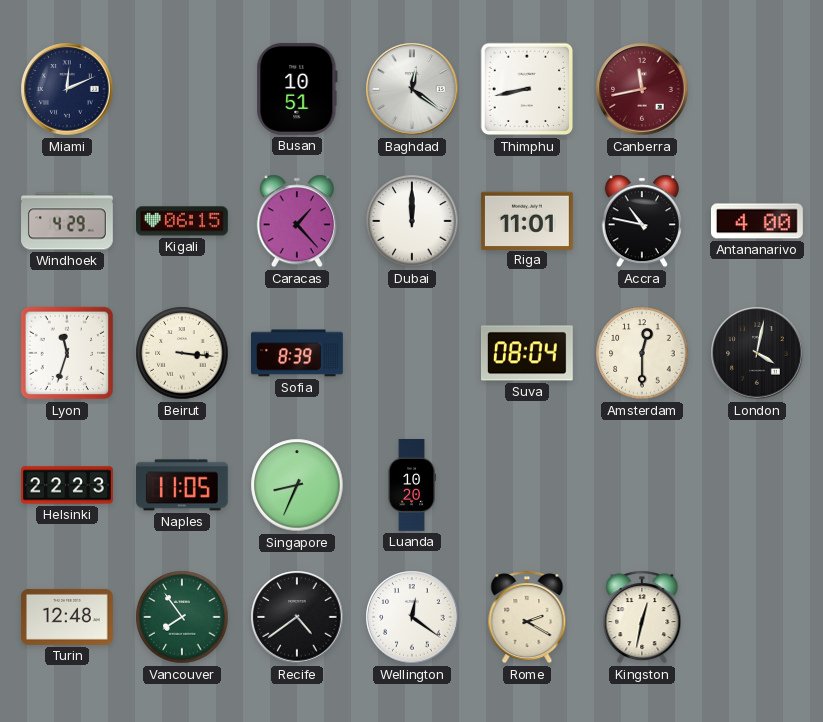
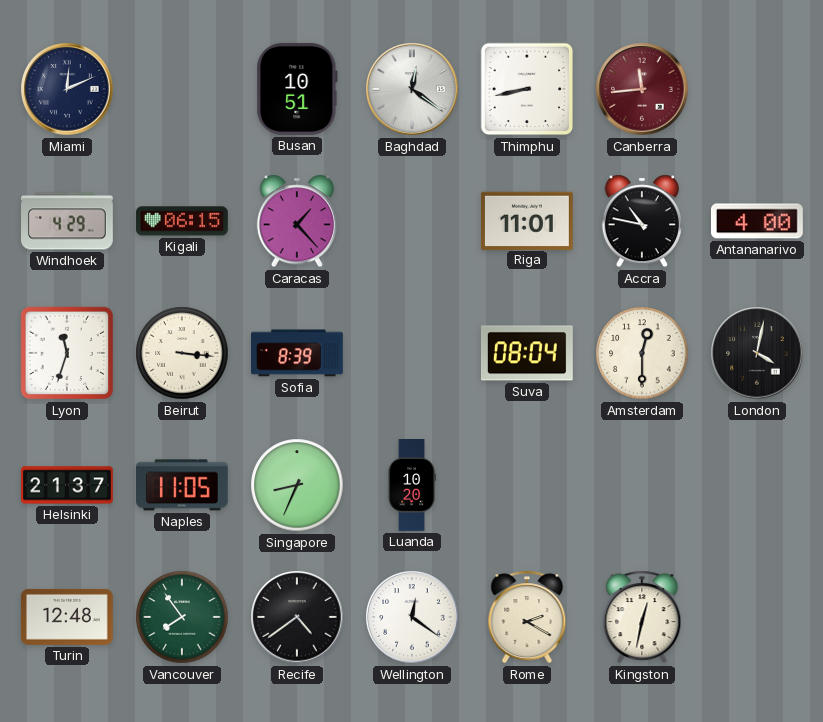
Canberra: 11:43 -> 11:44
Dubai: 12:00 -> none
Helsinki: 22:23 -> 21:37
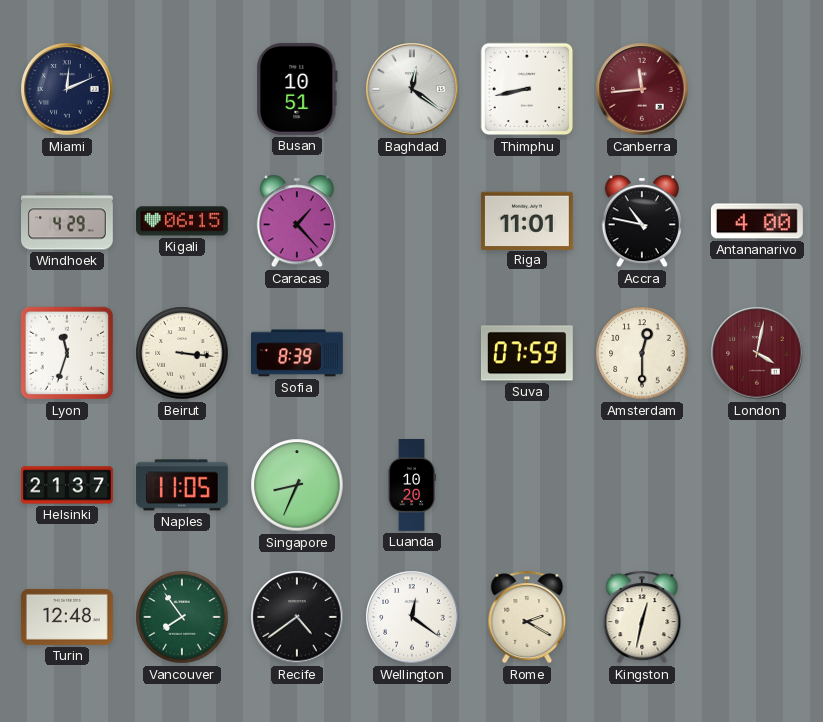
Suva: 08:04 -> 07:59
London dial: black -> burgundy
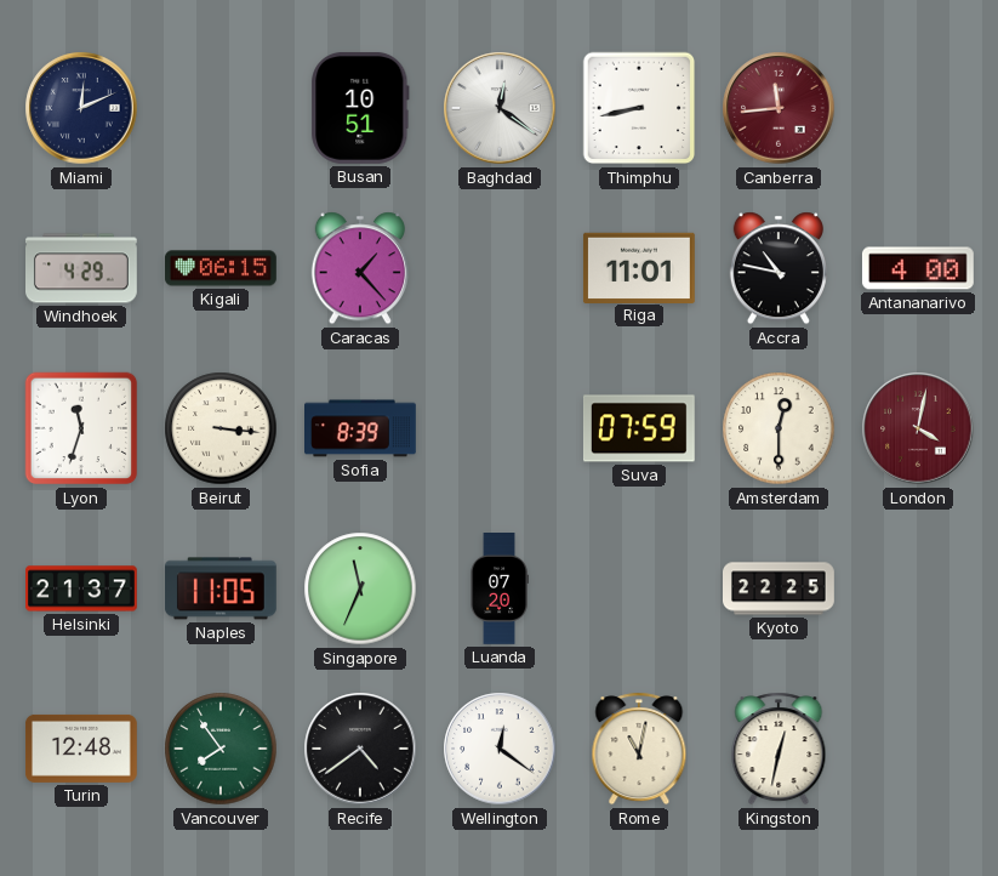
Singapore: 8:34 -> 11:34
Luanda: 10:20 -> 07:20
Kyoto: none -> 22:25
Rome: 2:20 -> 11:02
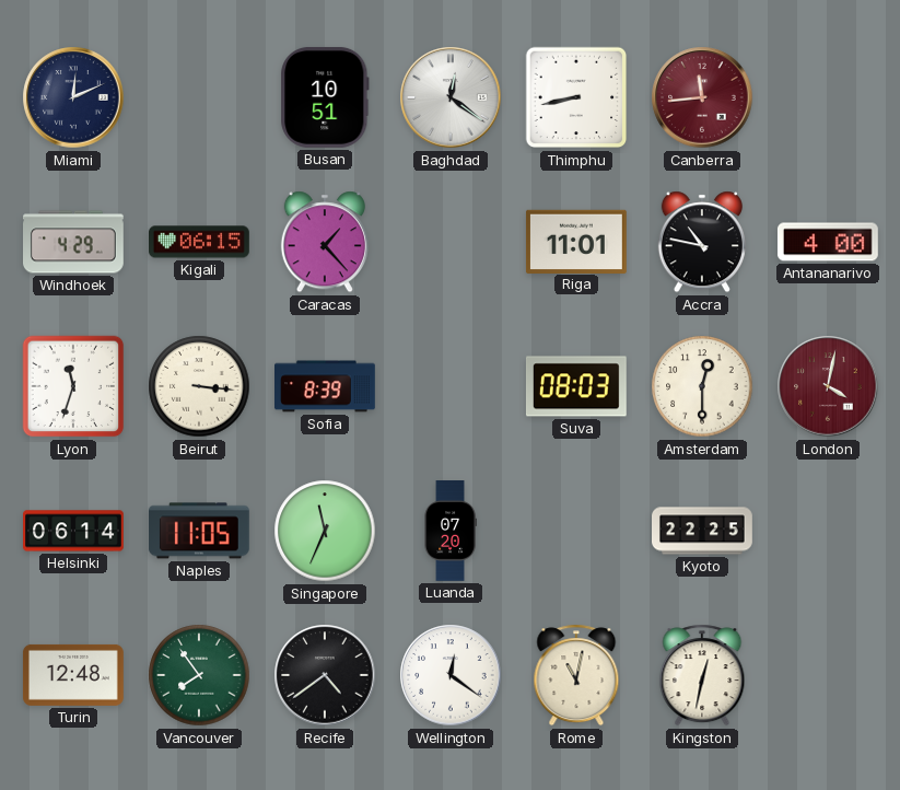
Suva: 07:59 -> 08:03
Helsinki: 21:37 -> 06:14
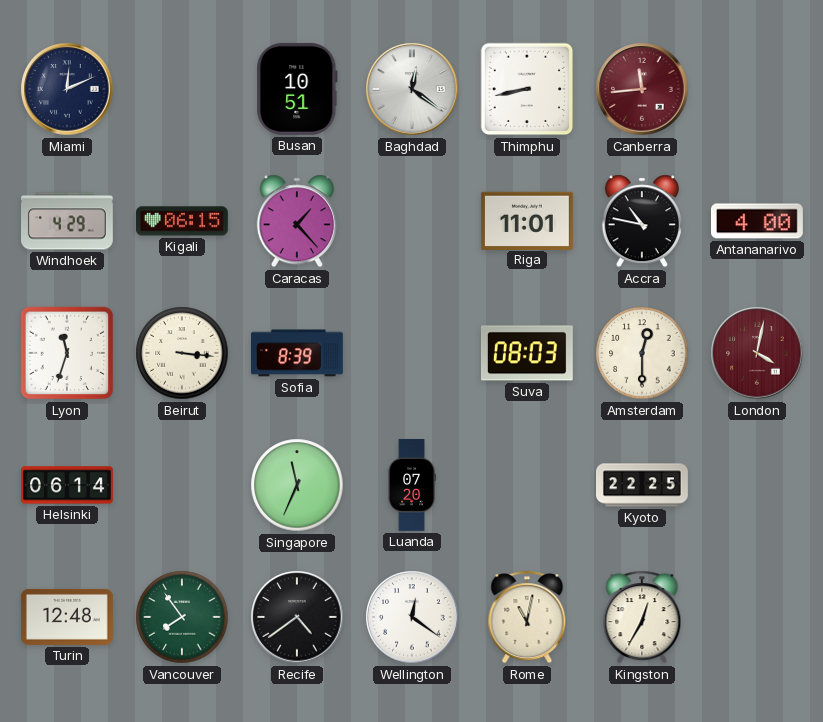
Naples: 11:05 -> none
Kingston: 12:32 -> 12:35
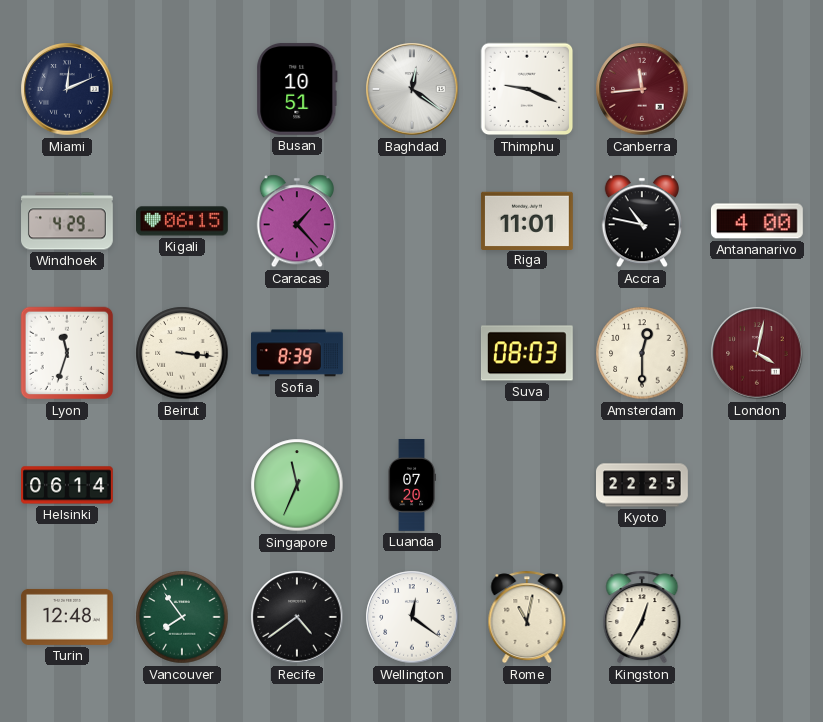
Thimphu: 8:43 -> 9:19
